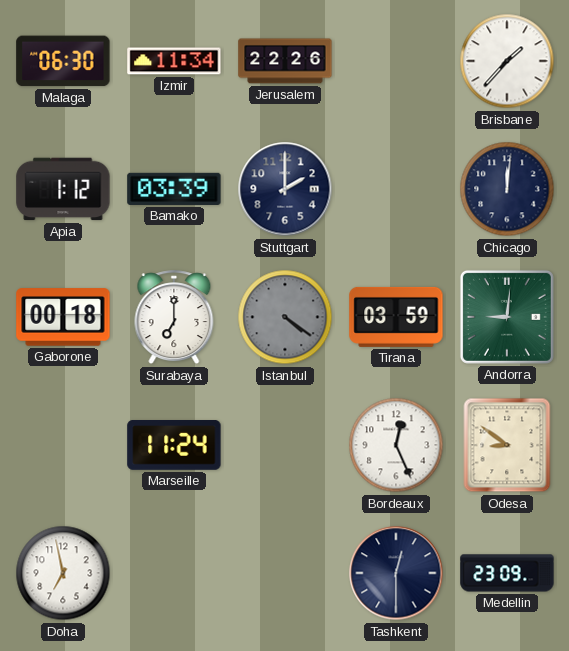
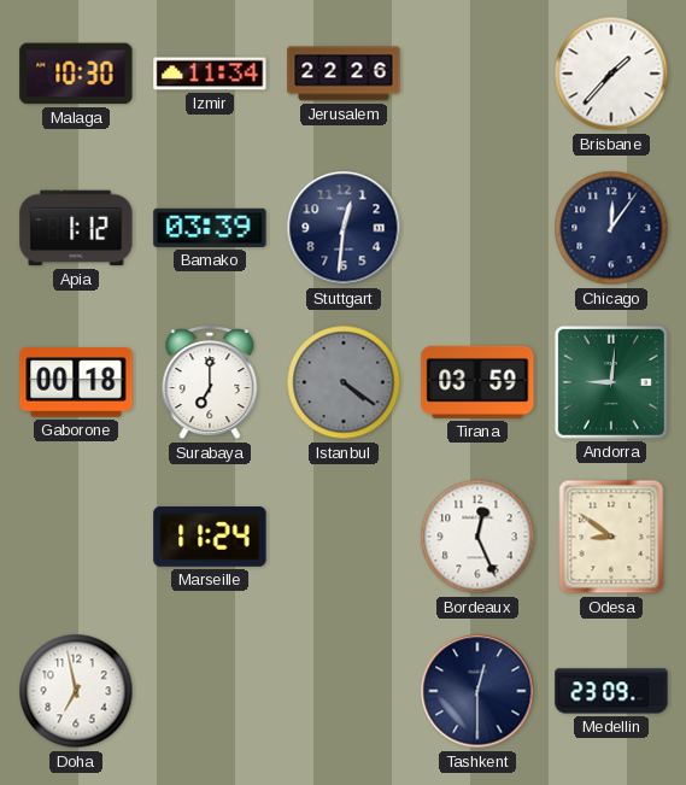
Malaga: 06:30 -> 10:30
Stuttgart: 2:00 -> 12:31
Chicago: 12:01 -> 12:06
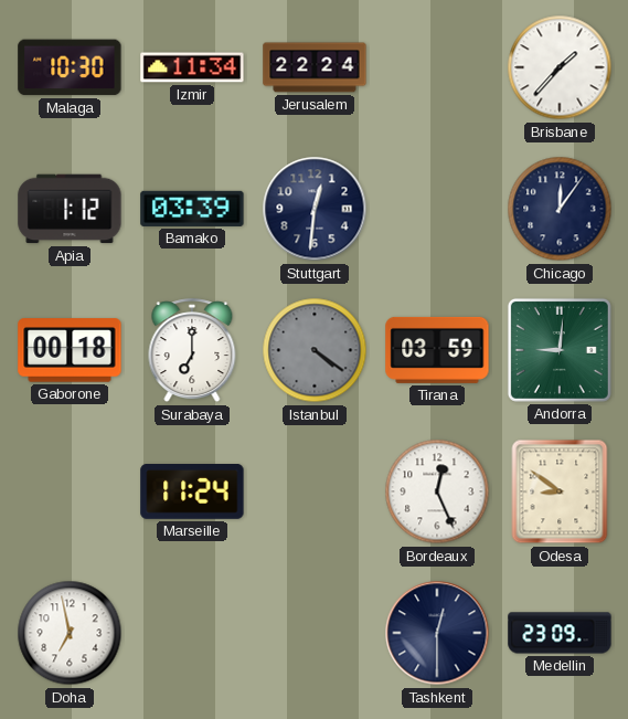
Jerusalem: 22:26 -> 22:24
